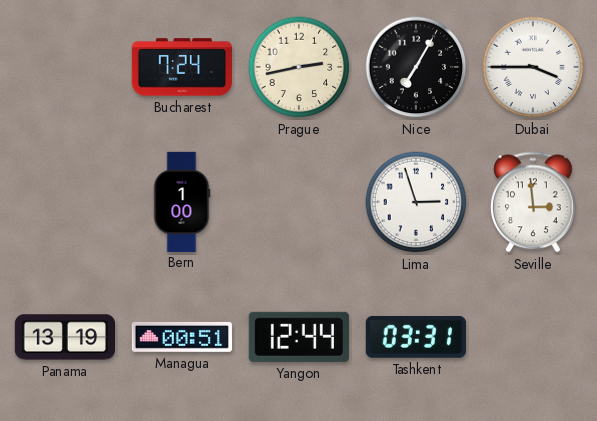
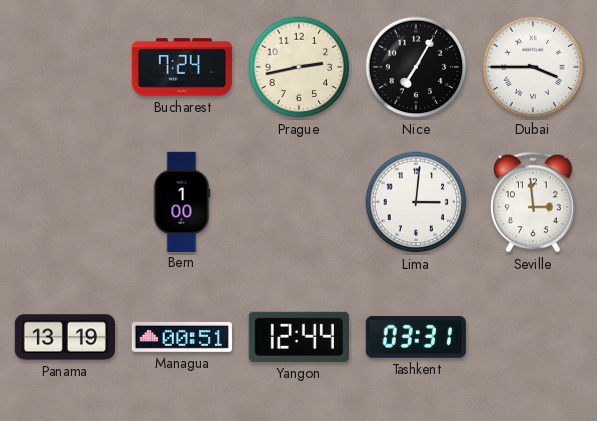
Lima: 2:57 -> 3:01
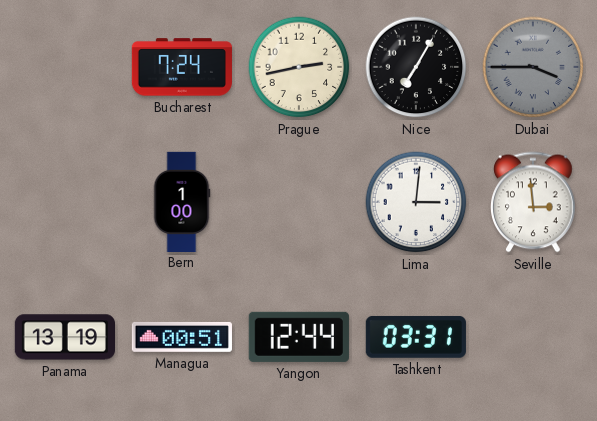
Dubai dial: white -> grey
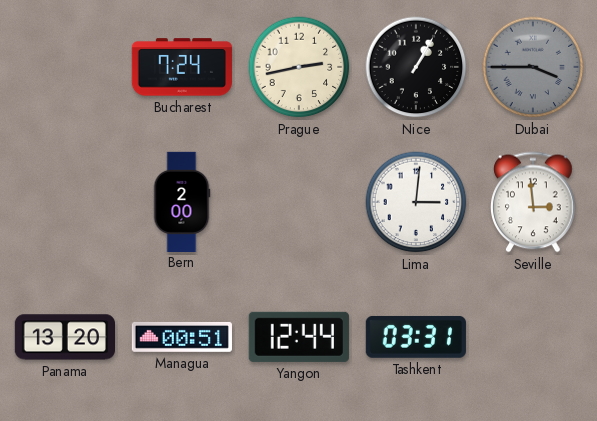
Nice: 7:05 -> 1:05
Bern: 1:00 -> 2:00
Panama: 13:19 -> 13:20
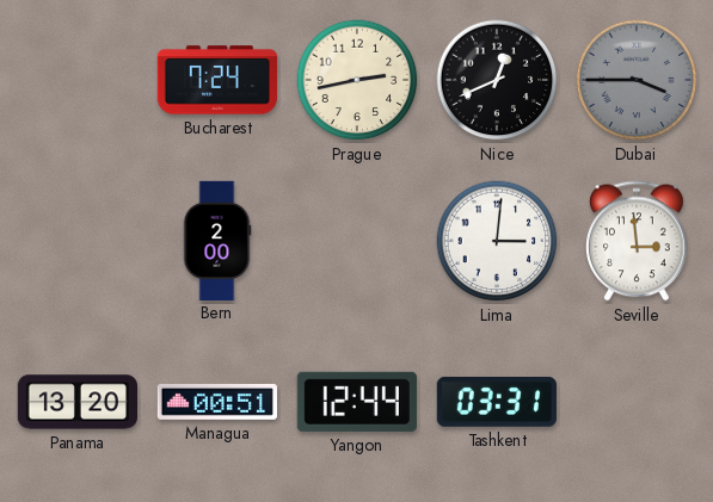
Nice: 1:05 -> 12:41
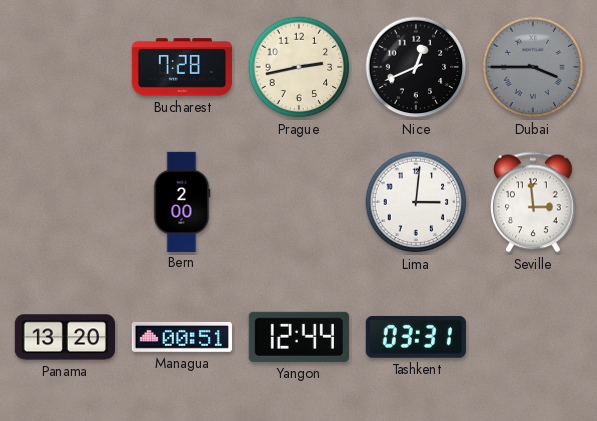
Bucharest: 7:24 -> 7:28
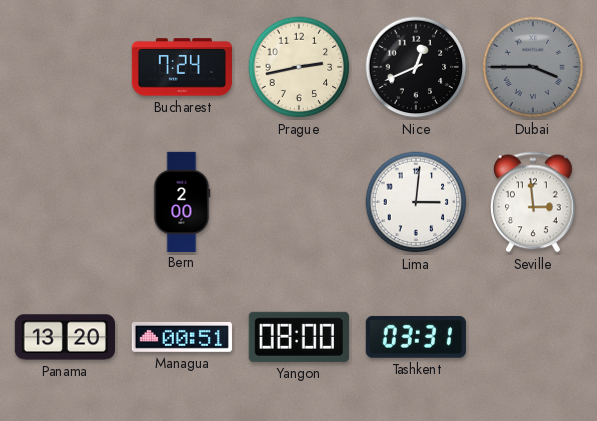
Bucharest: 7:28 -> 7:24
Yangon: 12:44 -> 08:00
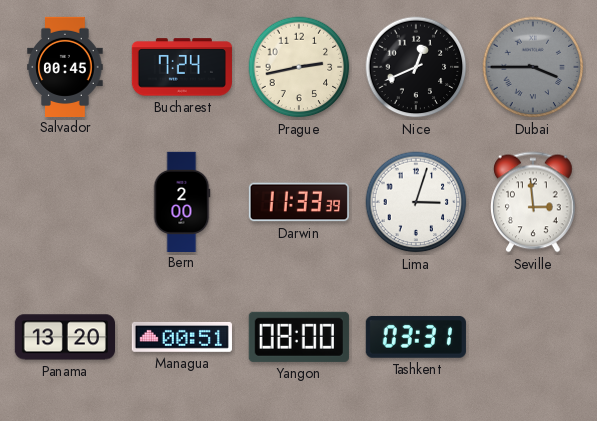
Salvador: none -> 00:45
Darwin: none -> 11:33
Lima: 3:01 -> 3:03
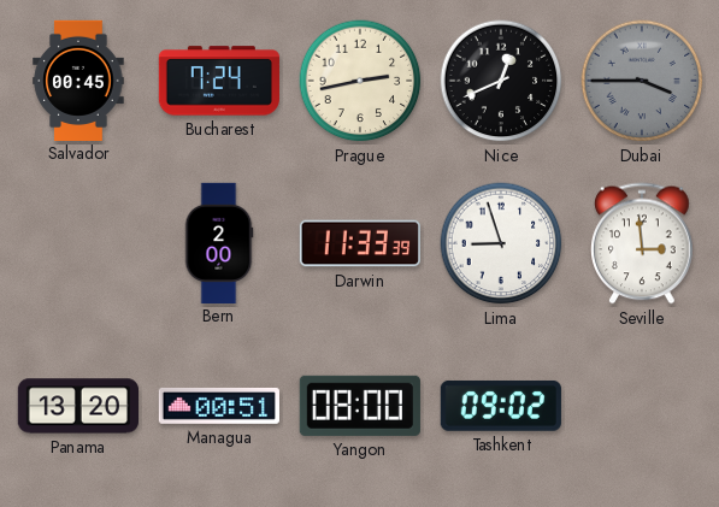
Lima: 3:03 -> 8:57
Tashkent: 03:31 -> 09:02
